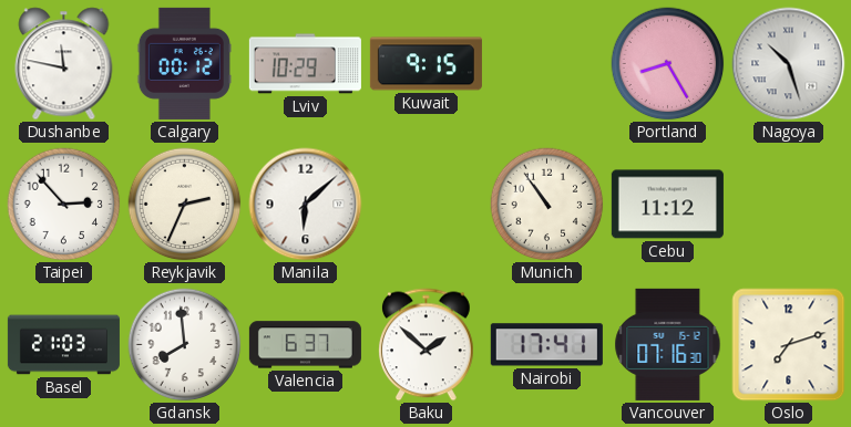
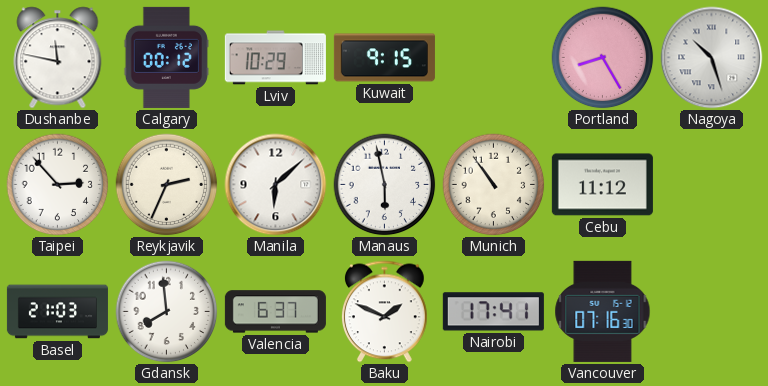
Manaus: none -> 5:58
Baku: 1:52 -> 1:49
Oslo: 7:12 -> none
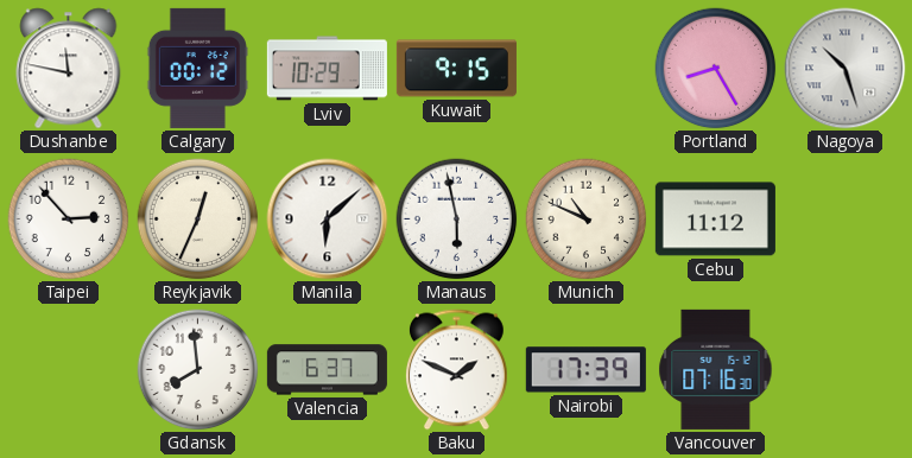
Reykjavik: 2:34 -> 12:34
Munich: 10:54 -> 10:49
Basel: 21:03 -> none
Nairobi: 17:41 -> 17:39
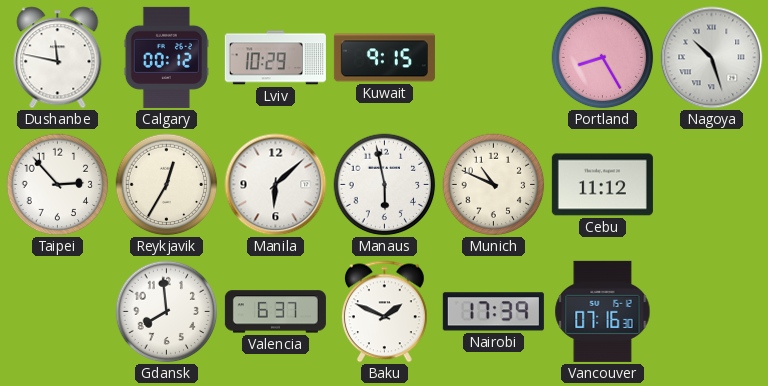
Reykjavik: 12:34 -> 12:35
